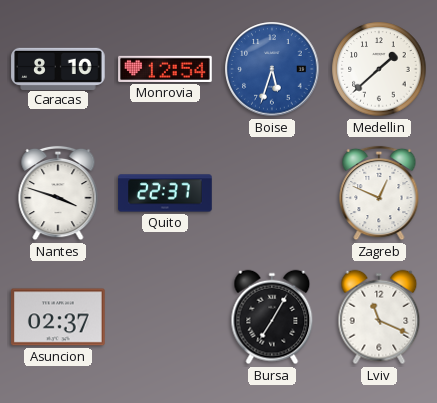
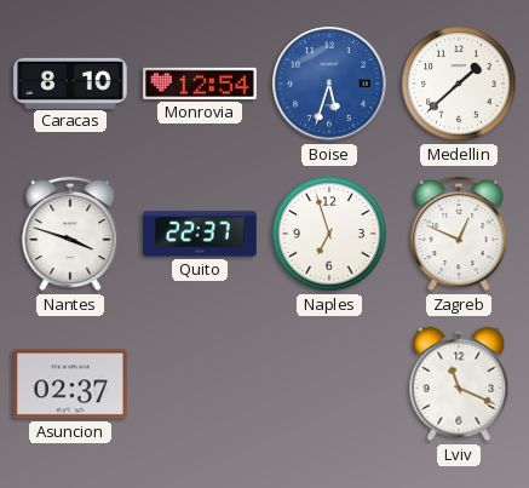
Naples: none -> 6:57
Bursa: 7:05 -> none
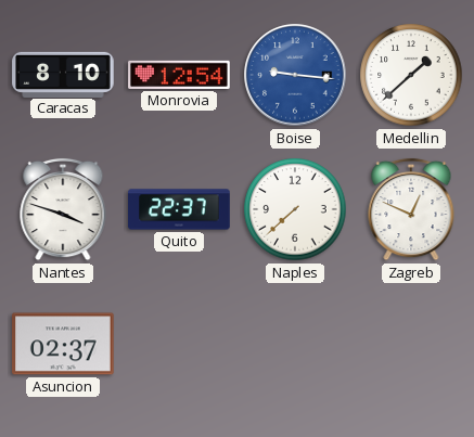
Boise: 5:33 -> 9:16
Naples: 6:57 -> 7:38
Lviv: 11:19 -> none
